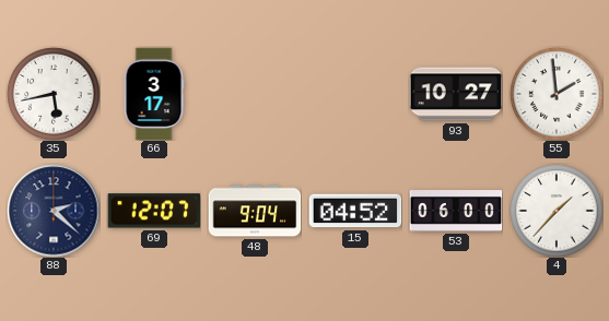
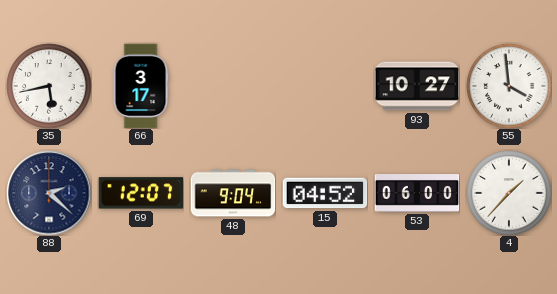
55: 1:59 -> 3:59
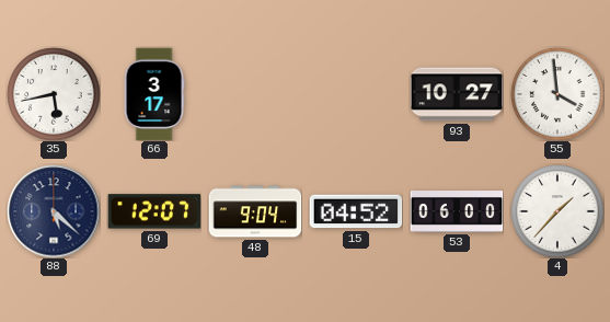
88: 2:22 -> 5:22
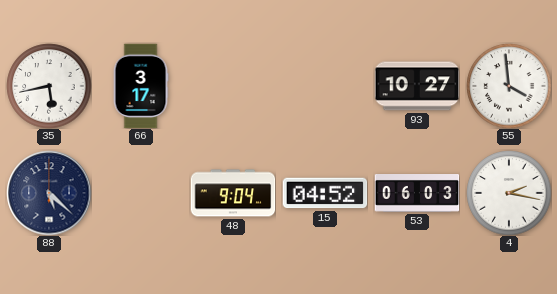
69: 12:07 -> none
53: 06:00 -> 06:03
4: 1:37 -> 2:17
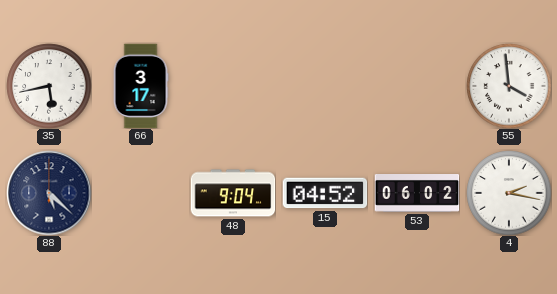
93: 10:27 -> none
53: 06:03 -> 06:02
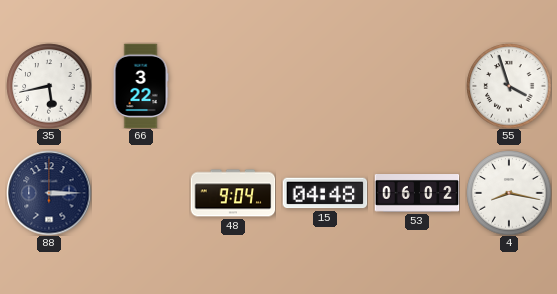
66: 3:17 -> 3:22
55: 3:59 -> 3:57
88: 5:22 -> 3:15
15: 04:52 -> 04:48
4: 2:17 -> 8:17
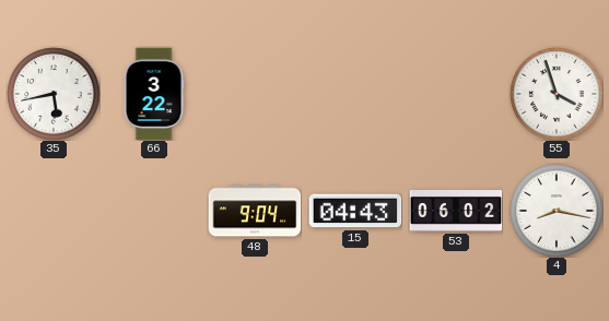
88: 3:15 -> none
15: 04:48 -> 04:43
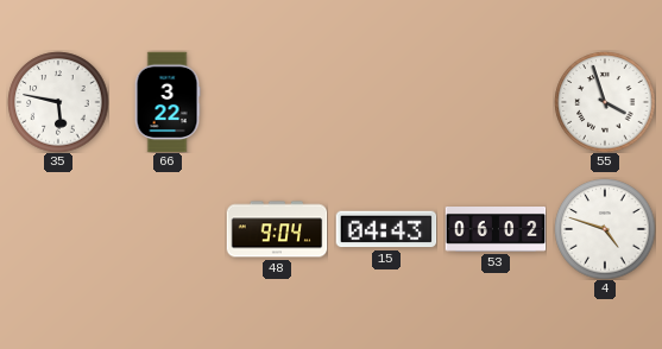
35: 5:43 -> 5:47
4: 8:17 -> 4:48
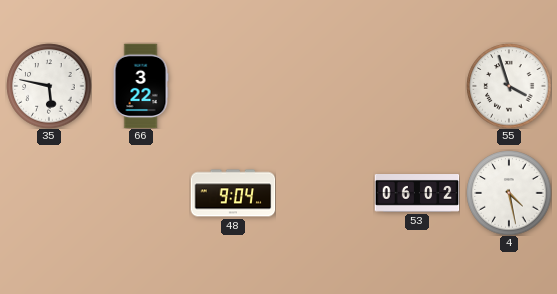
15: 04:43 -> none
4: 4:48 -> 4:28
